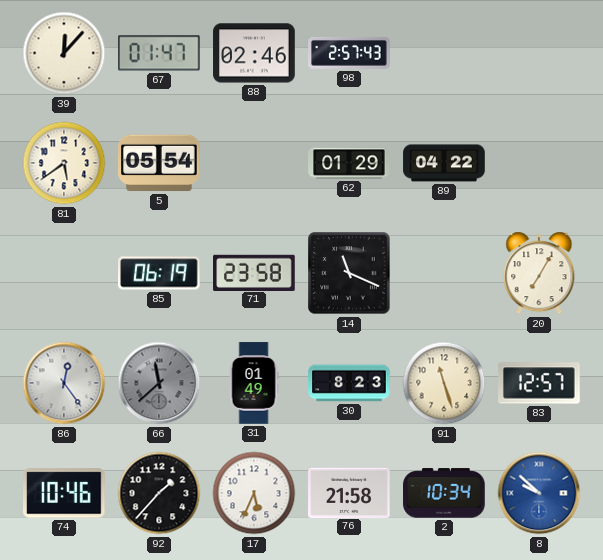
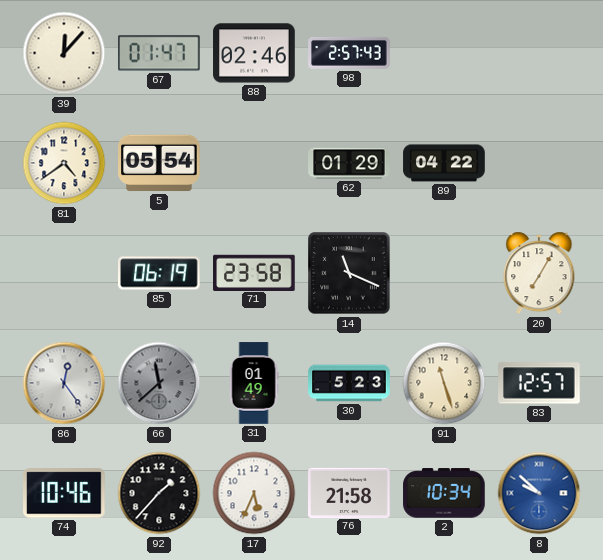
81: 5:39 -> 4:39
30: 8:23 -> 5:23
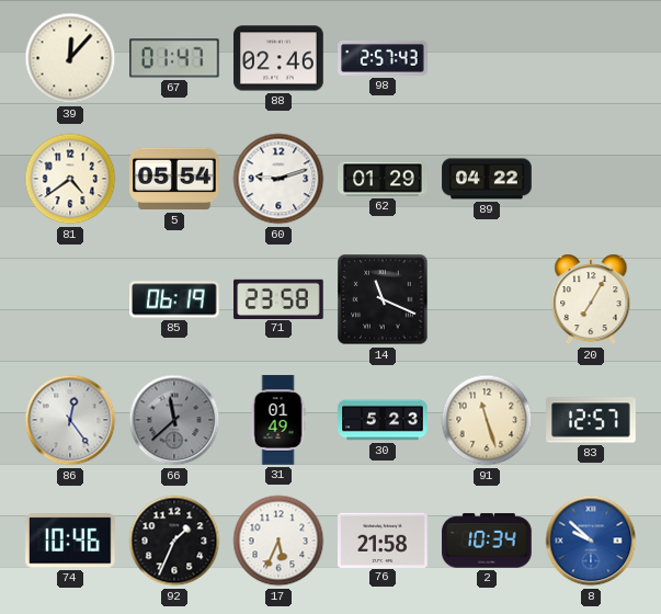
60: none -> 9:12
92: 1:37 -> 1:34
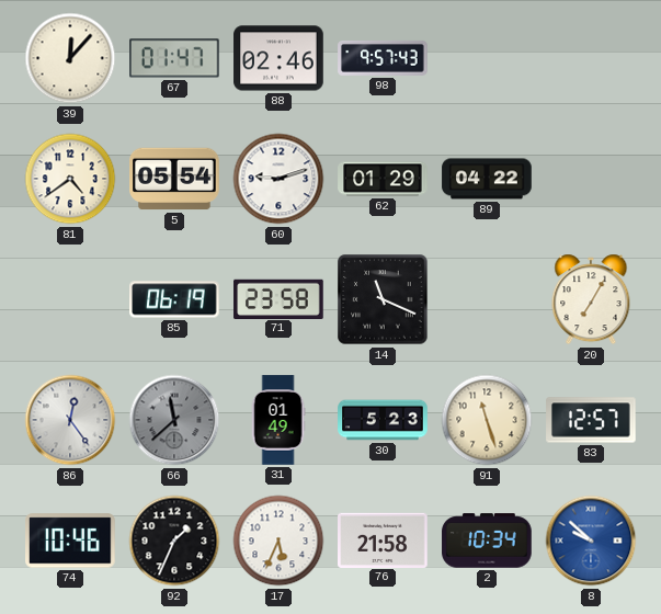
98: 2:57 -> 9:57
